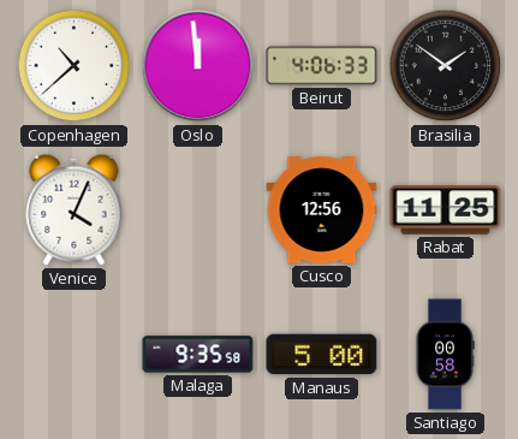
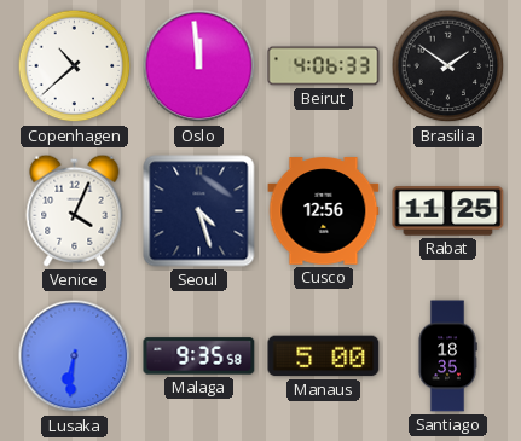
Seoul: none -> 4:27
Lusaka: none -> 6:31
Santiago: 00:58 -> 18:35
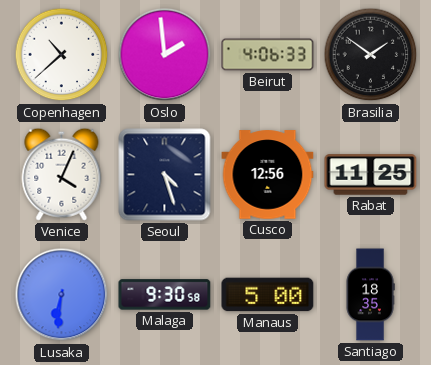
Oslo: 11:59 -> 1:59
Malaga: 9:35 -> 9:30
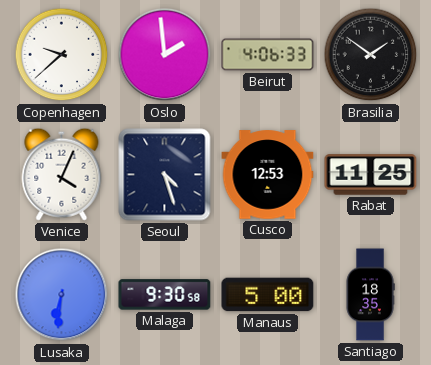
Copenhagen: 10:38 -> 9:38
Cusco: 12:56 -> 12:53
